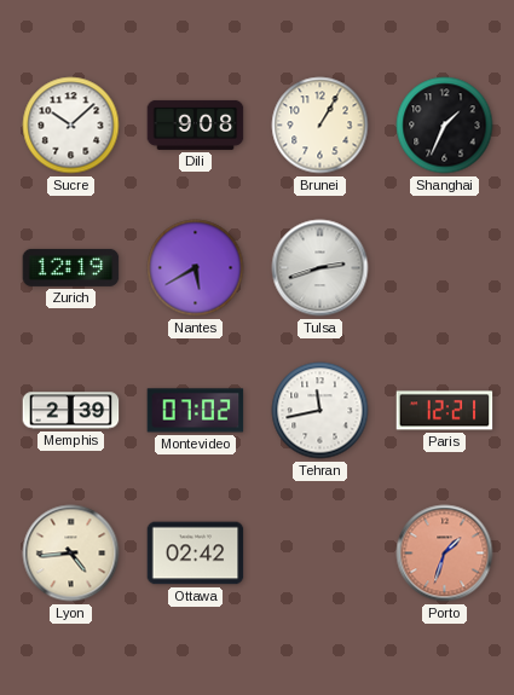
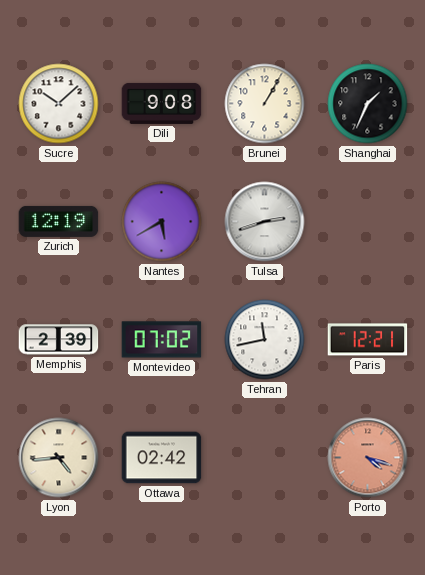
Porto: 1:33 -> 4:18
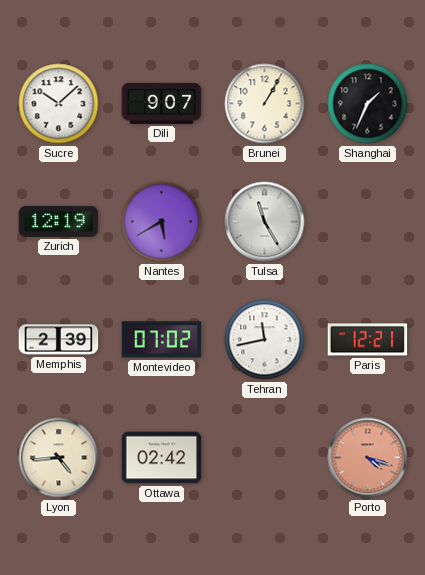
Dili: 9:08 -> 9:07
Tulsa: 2:42 -> 11:25
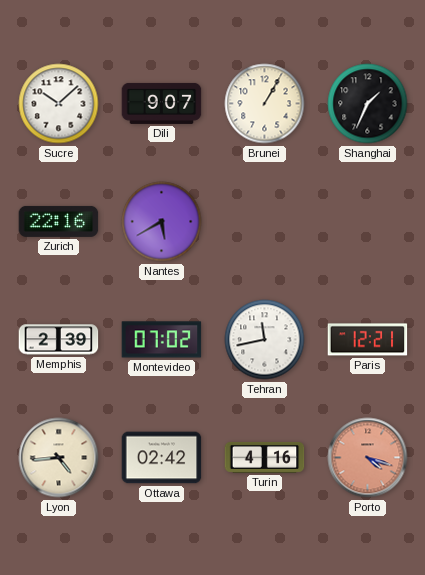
Zurich: 12:19 -> 22:16
Tulsa: 11:25 -> none
Turin: none -> 4:16
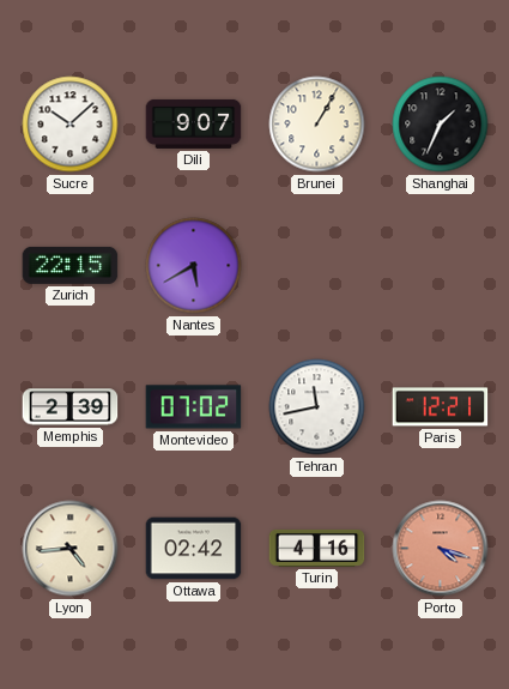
Zurich: 22:16 -> 22:15
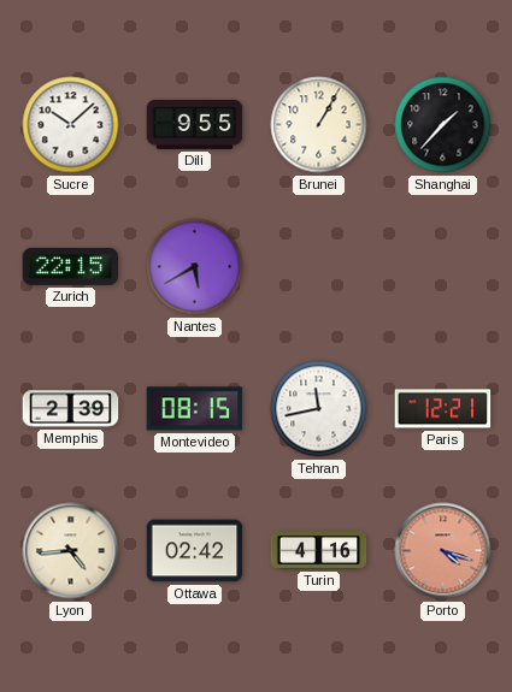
Dili: 9:07 -> 9:55
Shanghai: 1:34 -> 1:37
Montevideo: 07:02 -> 08:15
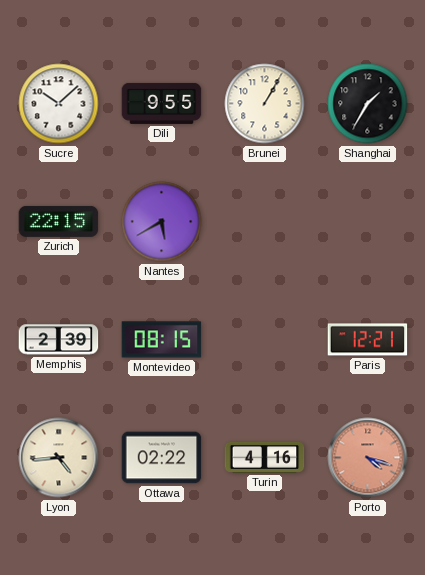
Shanghai: 1:37 -> 1:35
Tehran: 11:43 -> none
Ottawa: 02:42 -> 02:22
